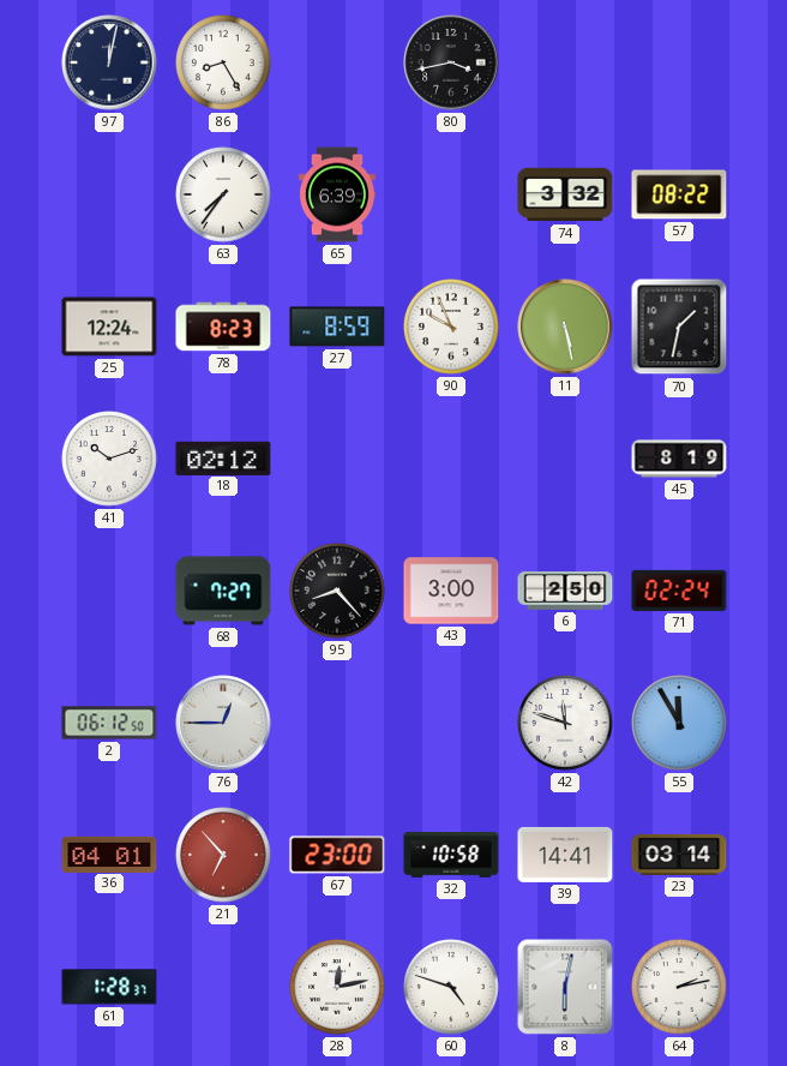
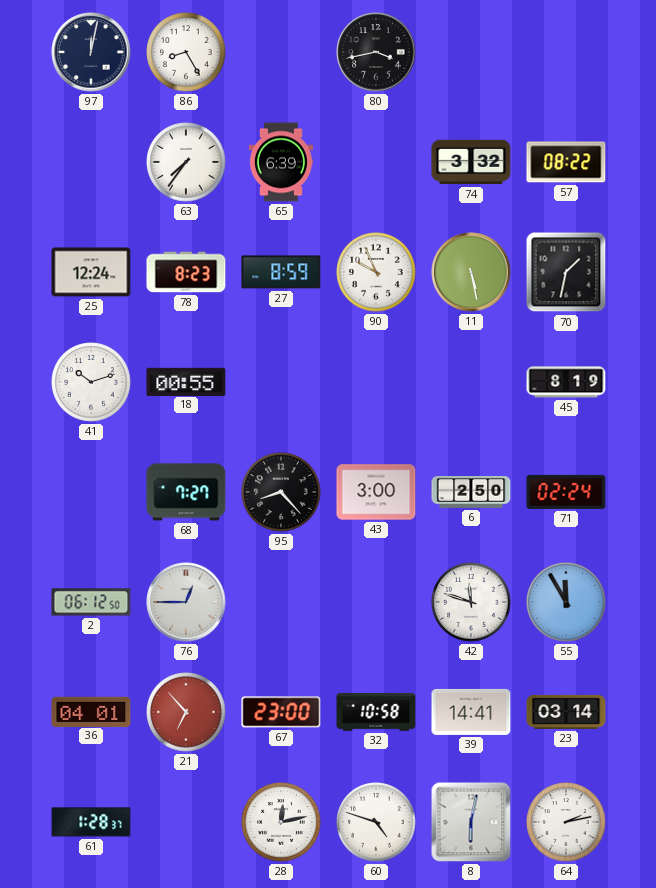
18: 02:12 -> 00:55
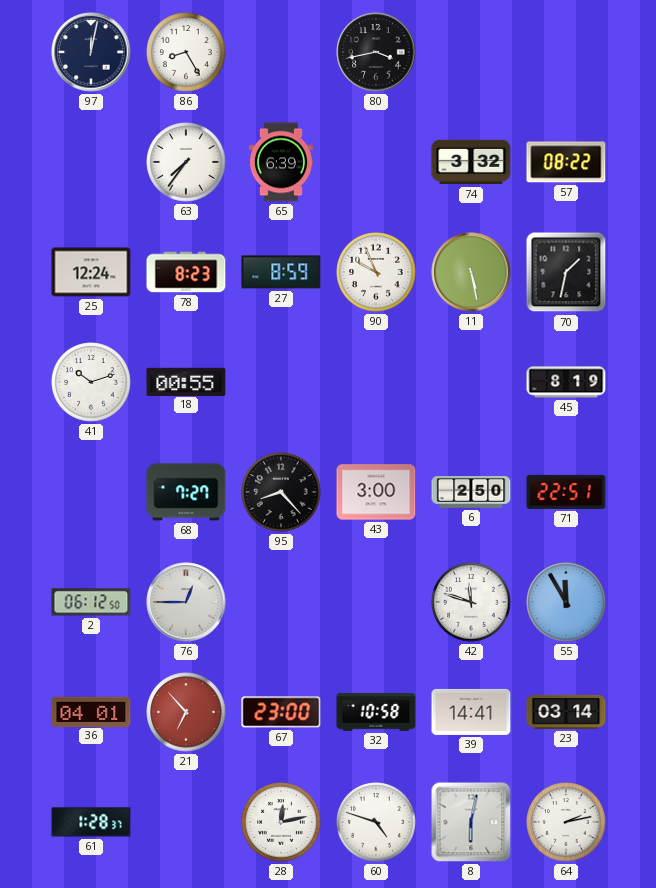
71: 02:24 -> 22:51
